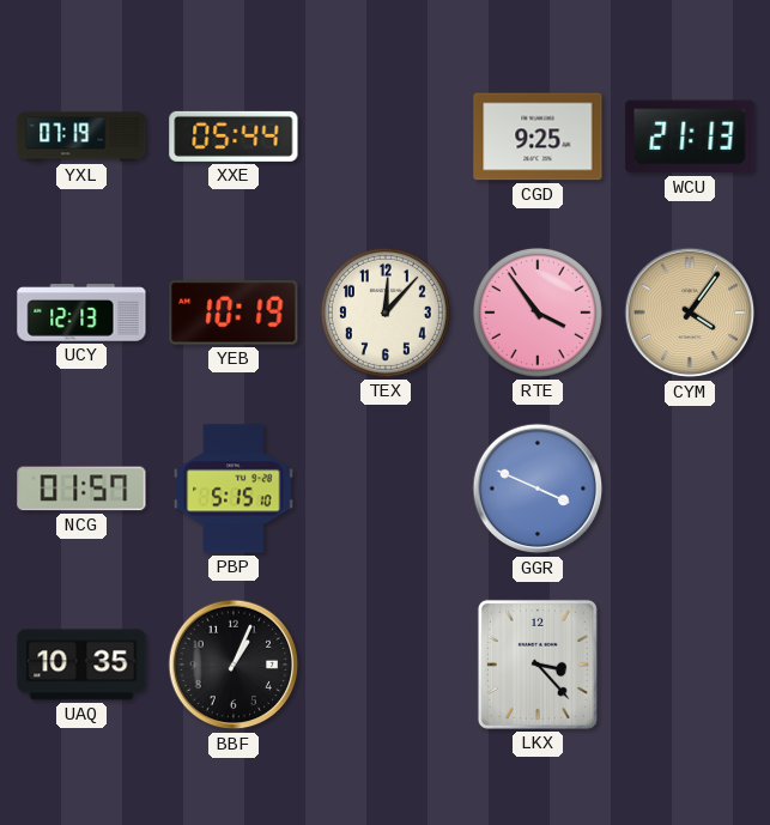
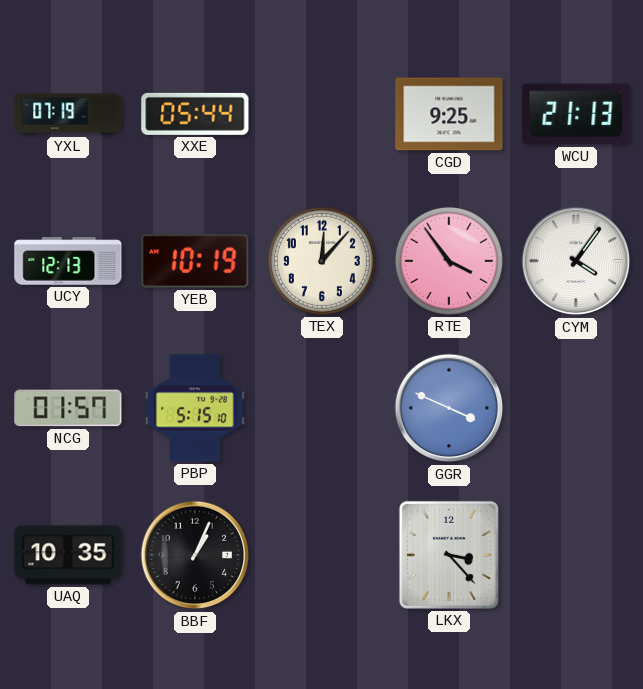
CYM dial: champagne -> white
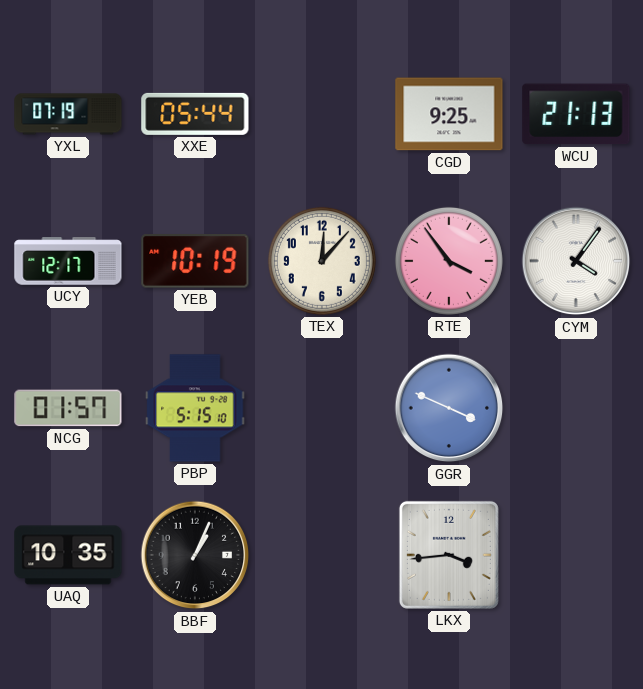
UCY: 12:13 -> 12:17
LKX: 3:23 -> 3:44
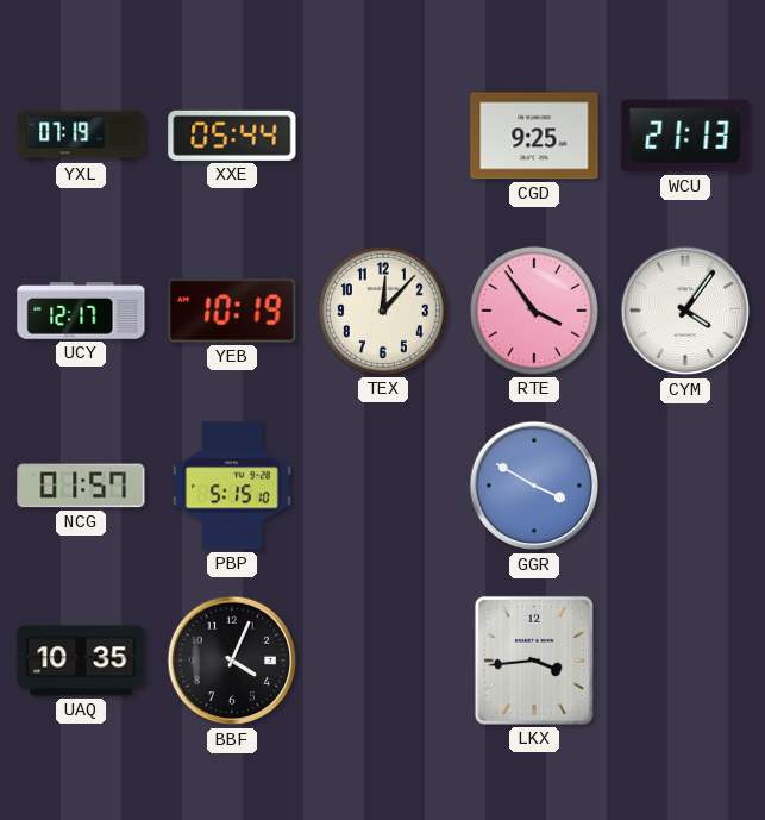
GGR: 3:49 -> 3:50
BBF: 1:04 -> 4:04
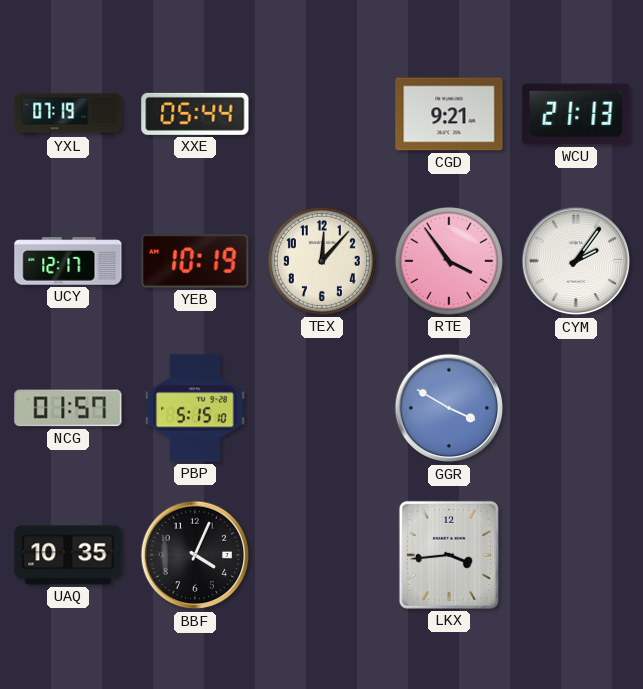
CGD: 9:25 -> 9:21
CYM: 4:06 -> 2:06
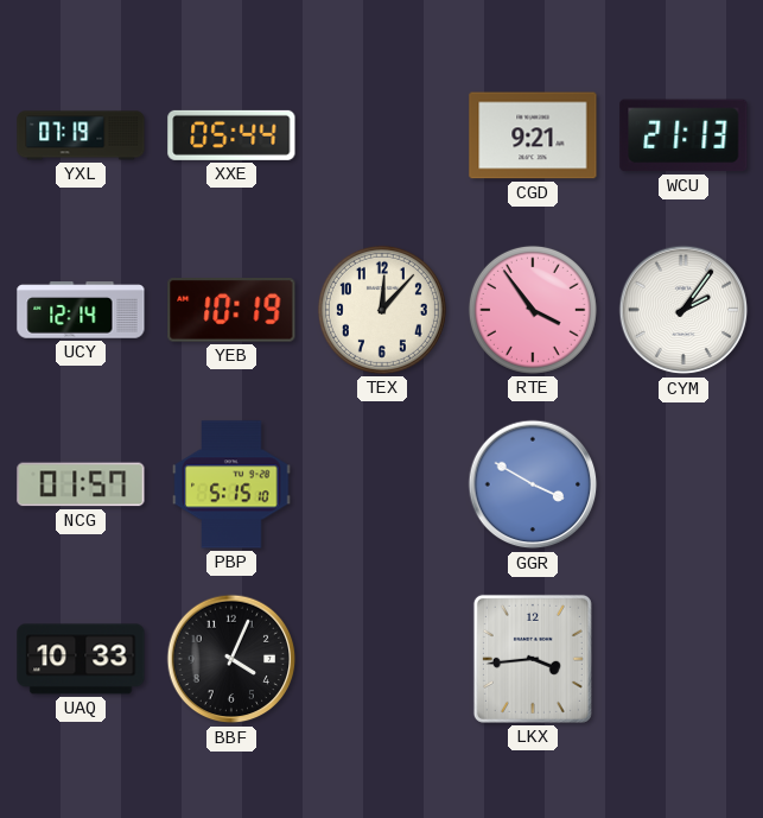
UCY: 12:17 -> 12:14
UAQ: 10:35 -> 10:33
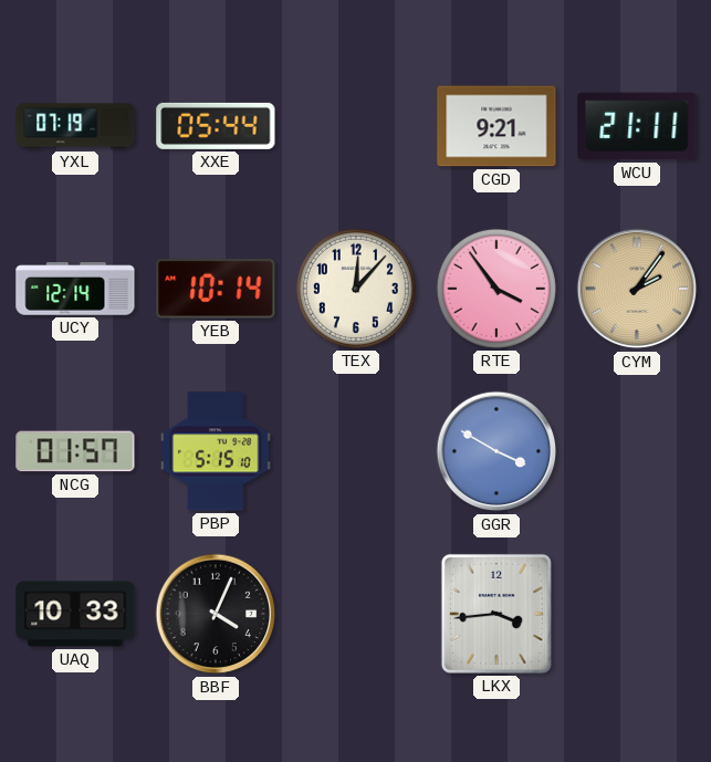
WCU: 21:13 -> 21:11
YEB: 10:19 -> 10:14
CYM dial: white -> champagne
